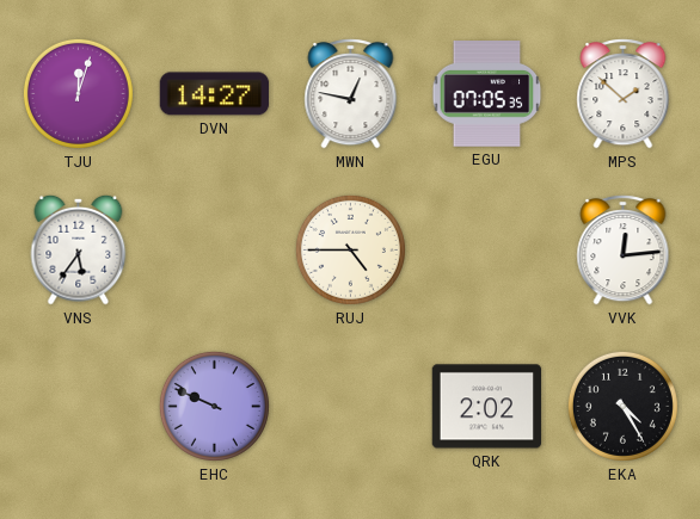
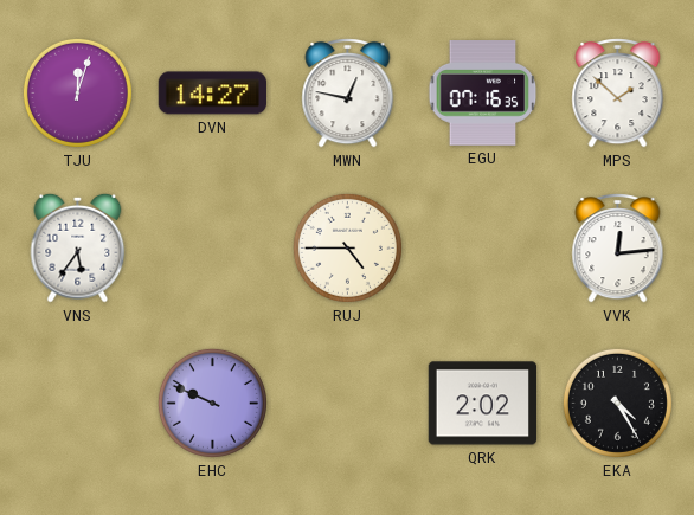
EGU: 07:05 -> 07:16
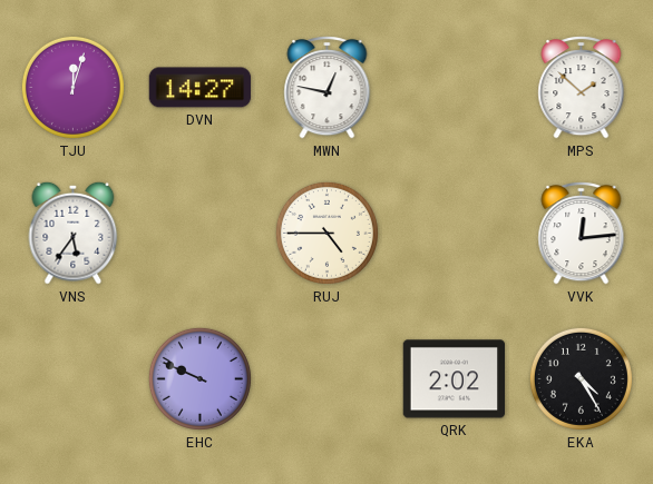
EGU: 07:16 -> none
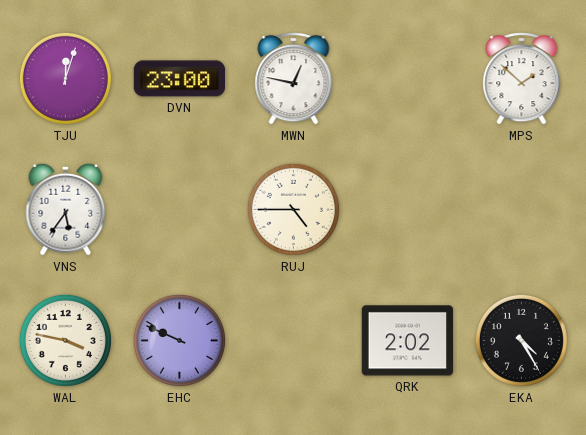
DVN: 14:27 -> 23:00
VVK: 12:14 -> none
WAL: none -> 3:47
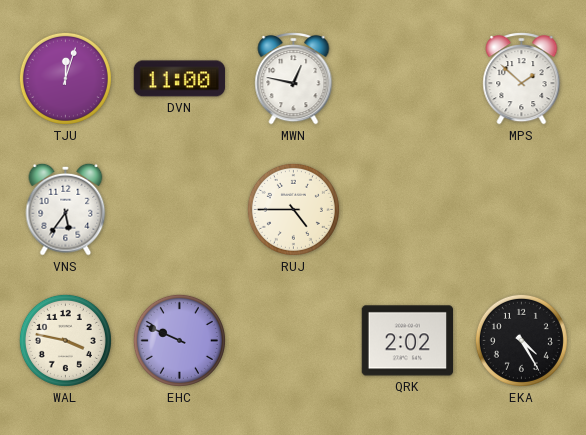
DVN: 23:00 -> 11:00
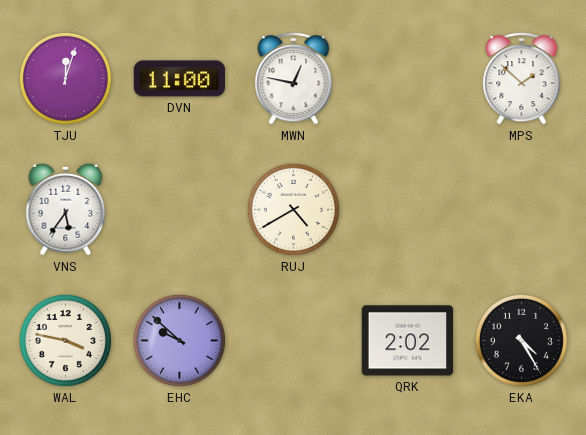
RUJ: 4:45 -> 4:40
EHC: 9:49 -> 9:52
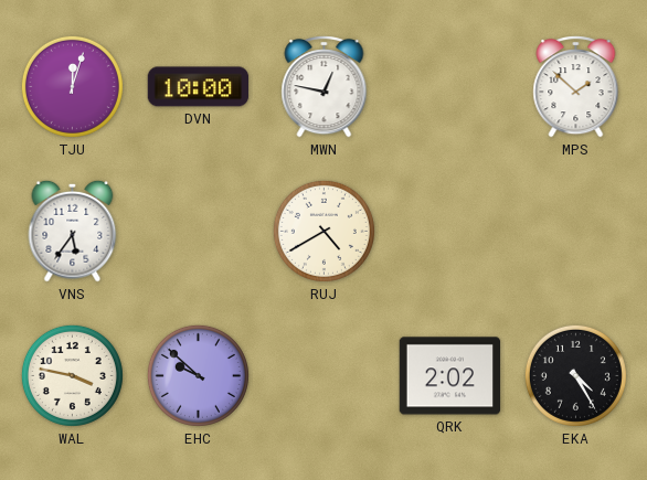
DVN: 11:00 -> 10:00
